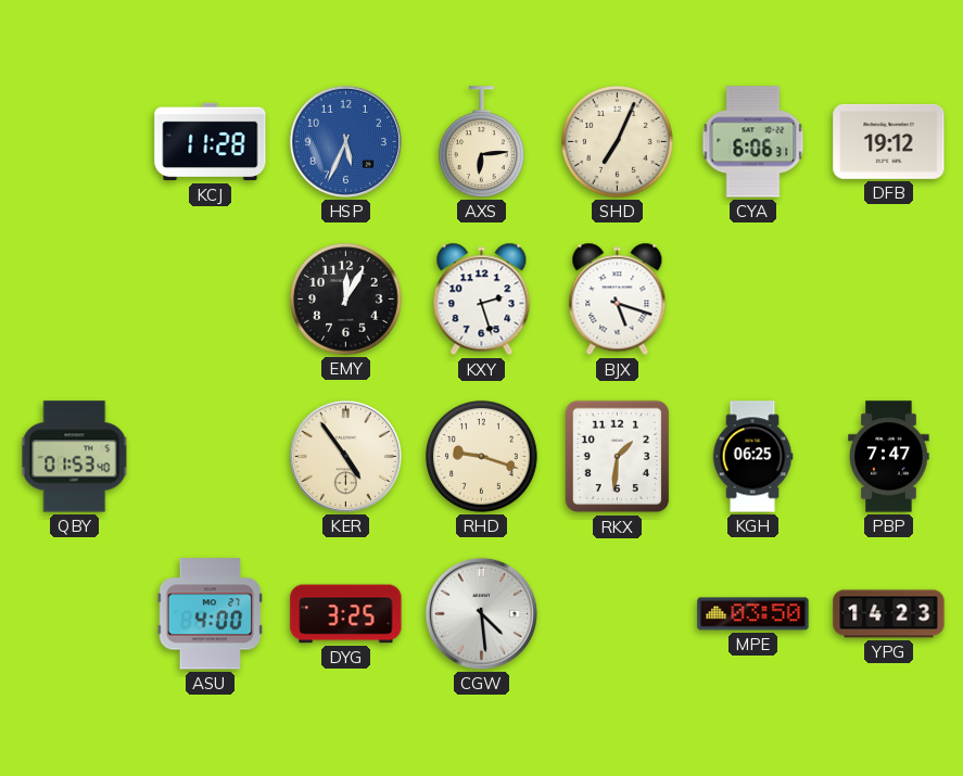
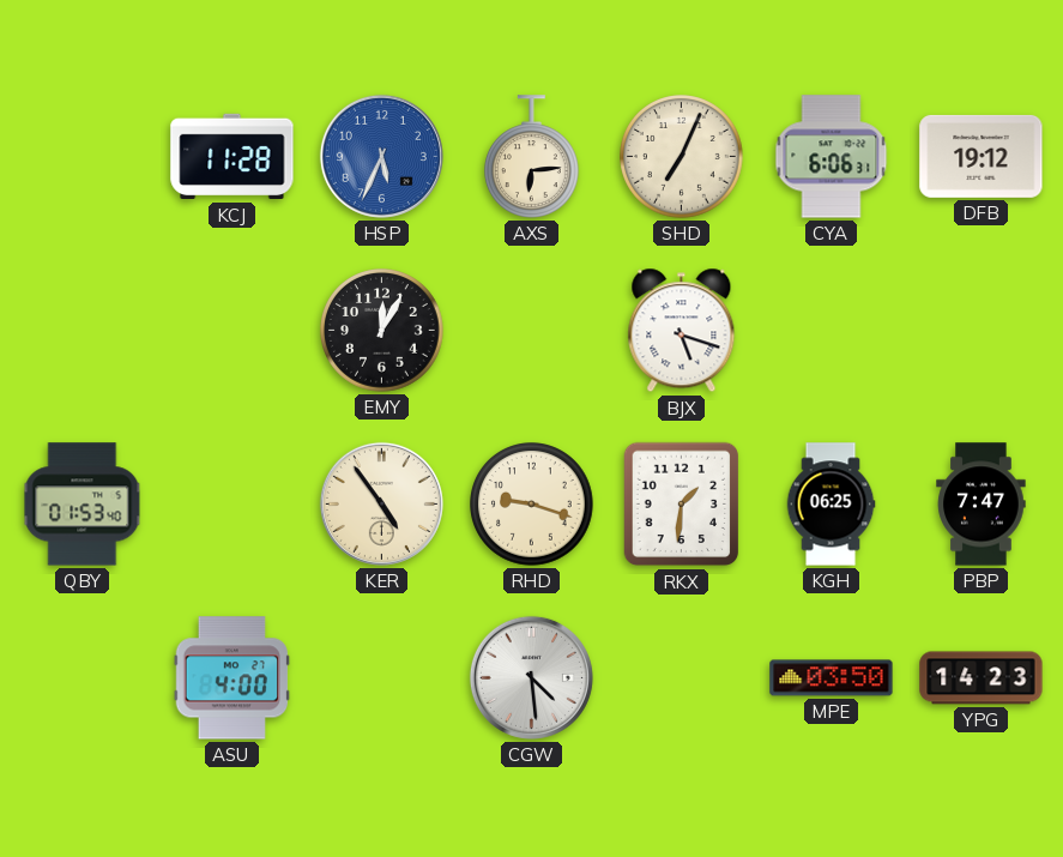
KXY: 2:27 -> none
DYG: 3:25 -> none
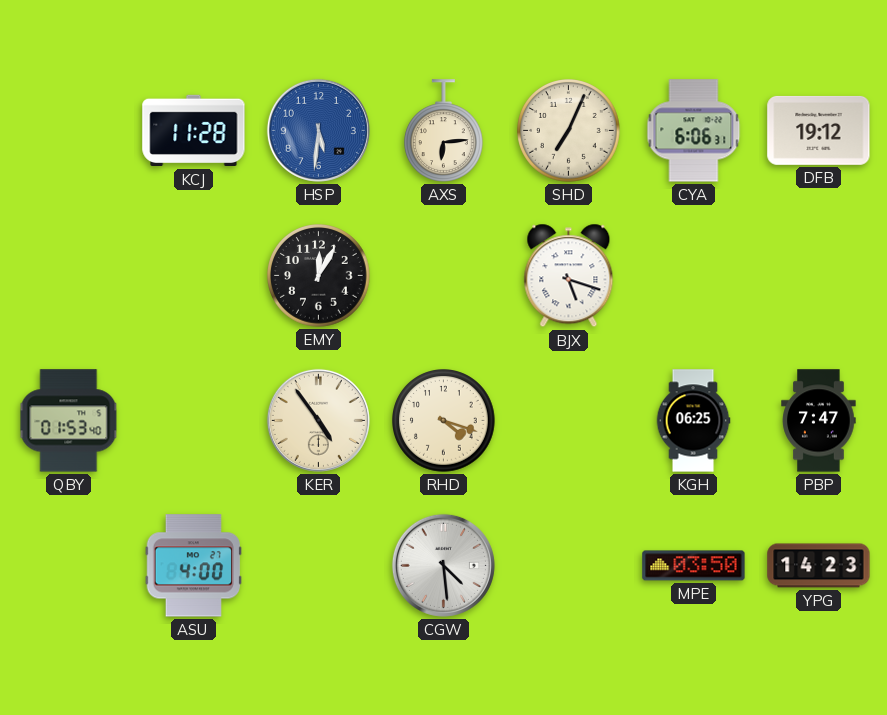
HSP: 5:34 -> 5:31
RHD: 9:18 -> 4:18
RKX: 1:31 -> none
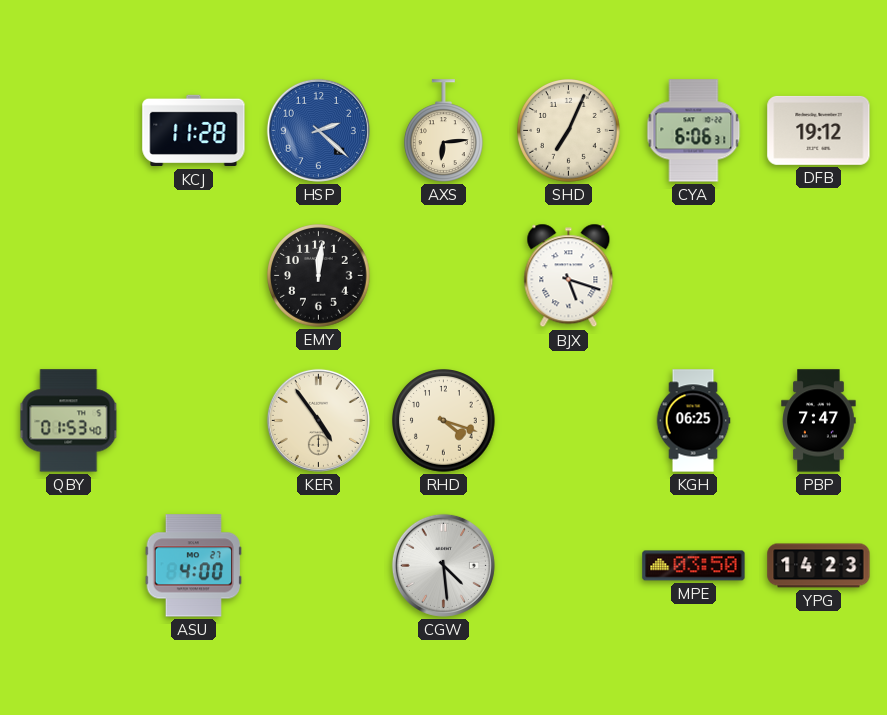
HSP: 5:31 -> 2:22
EMY: 12:05 -> 12:01
